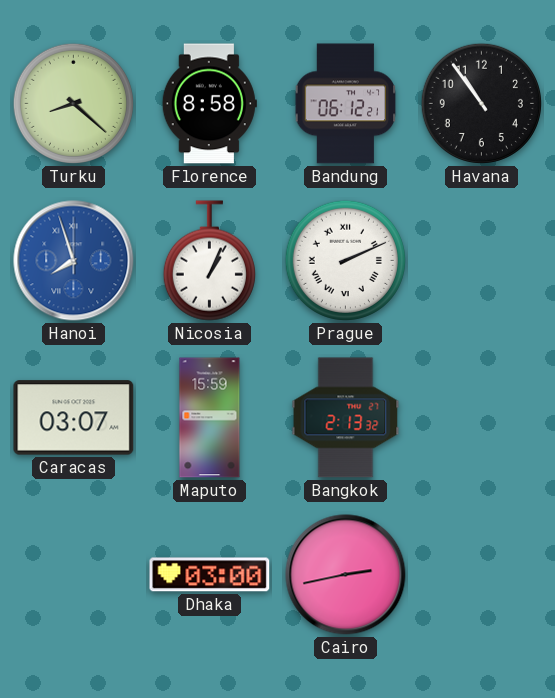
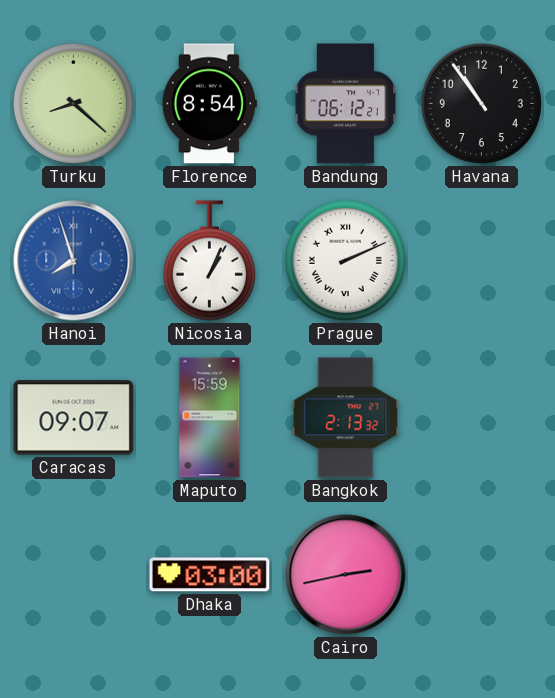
Florence: 8:58 -> 8:54
Caracas: 03:07 -> 09:07
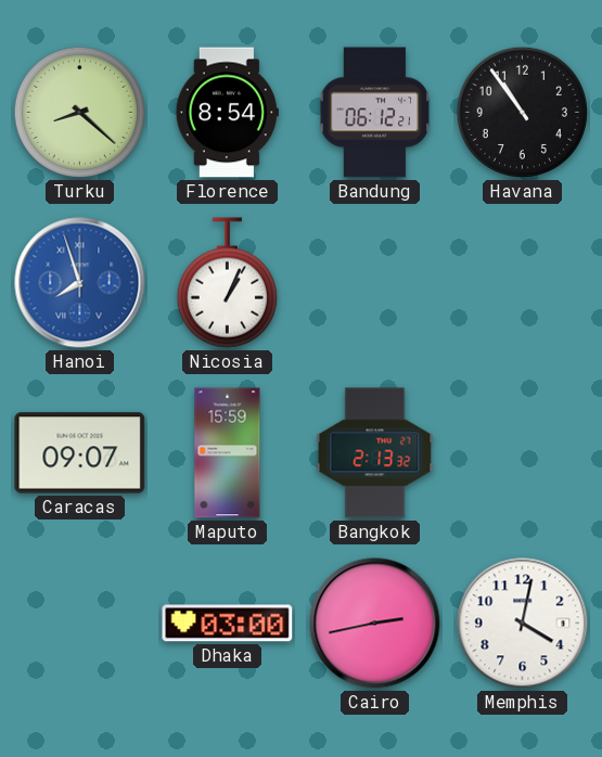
Prague: 2:11 -> none
Memphis: none -> 4:02
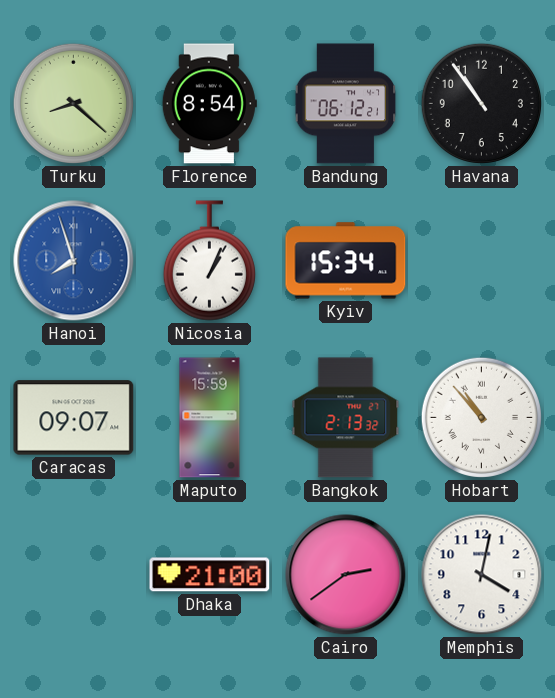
Kyiv: none -> 15:34
Hobart: none -> 10:53
Dhaka: 03:00 -> 21:00
Cairo: 2:43 -> 2:39
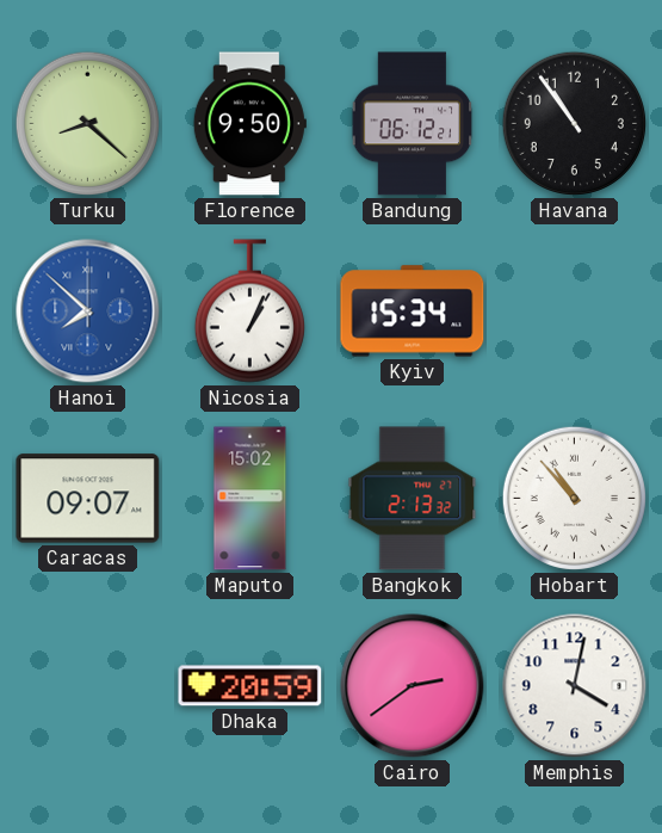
Florence: 8:54 -> 9:50
Hanoi: 7:57 -> 7:52
Maputo: 15:59 -> 15:02
Dhaka: 21:00 -> 20:59
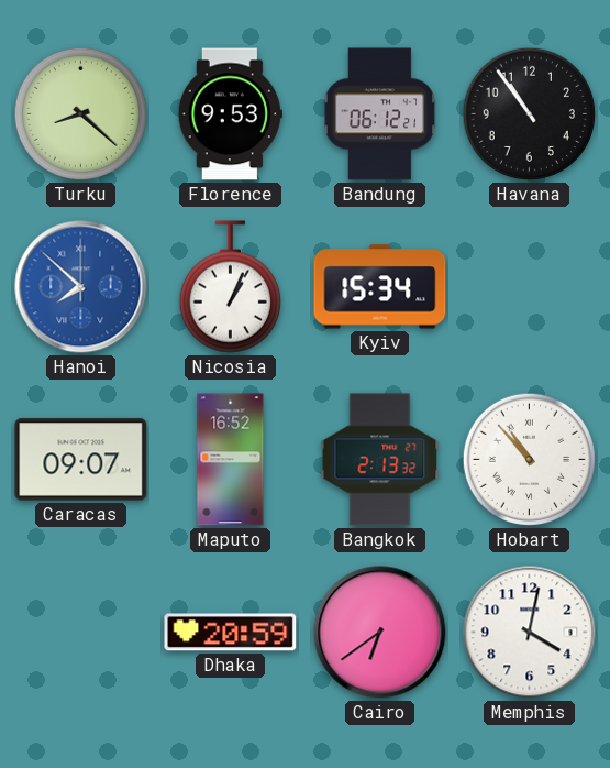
Florence: 9:50 -> 9:53
Maputo: 15:02 -> 16:52
Cairo: 2:39 -> 6:39
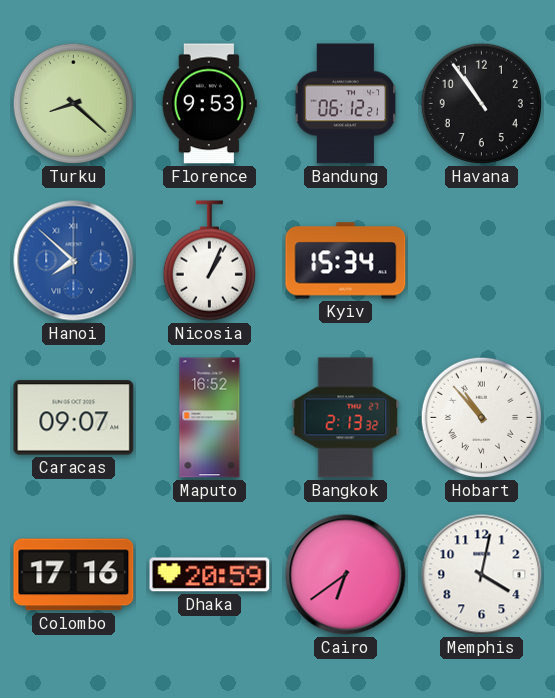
Colombo: none -> 17:16
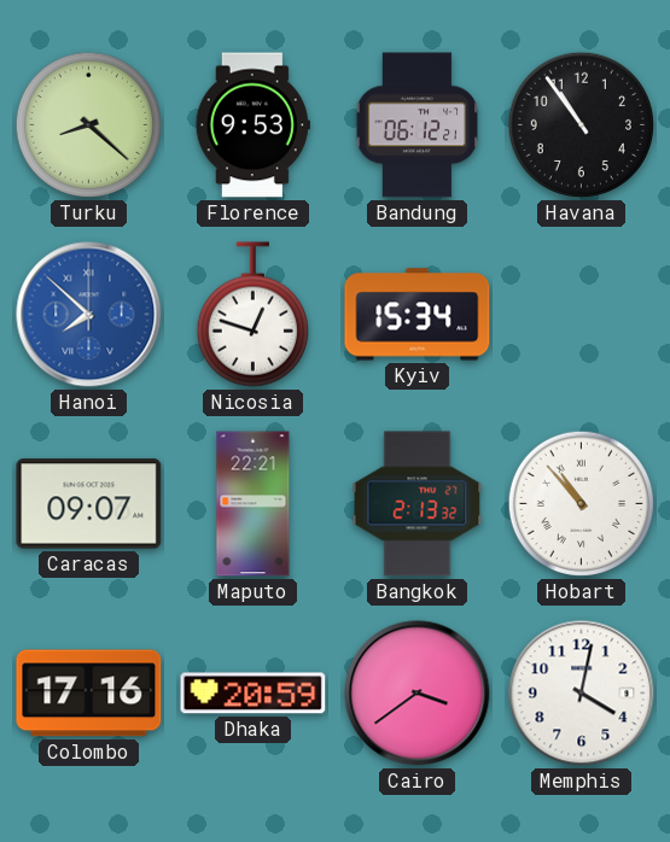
Nicosia: 1:04 -> 12:48
Maputo: 16:52 -> 22:21
Cairo: 6:39 -> 3:39
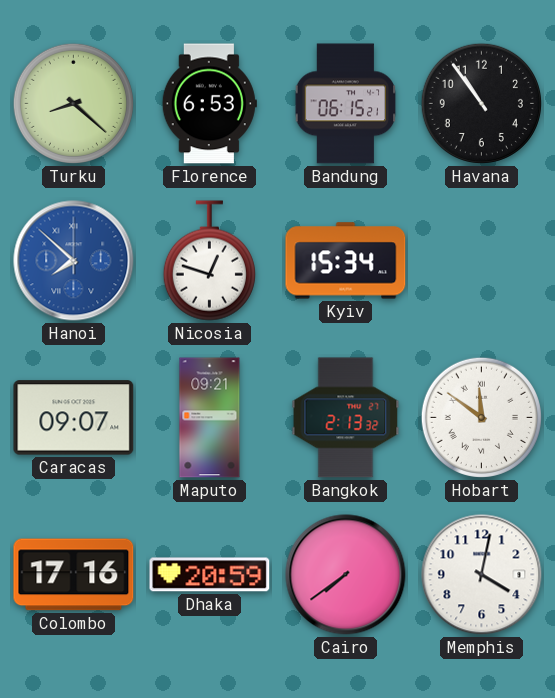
Florence: 9:53 -> 6:53
Bandung: 06:12 -> 06:15
Maputo: 22:21 -> 09:21
Hobart: 10:53 -> 11:51
Cairo: 3:39 -> 7:39
